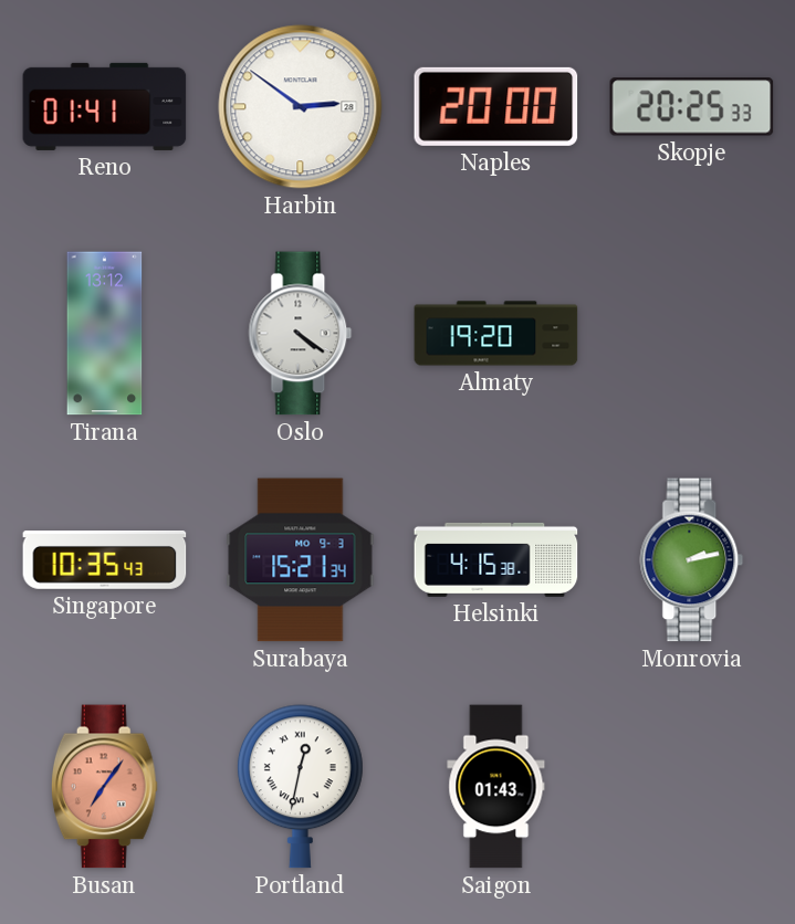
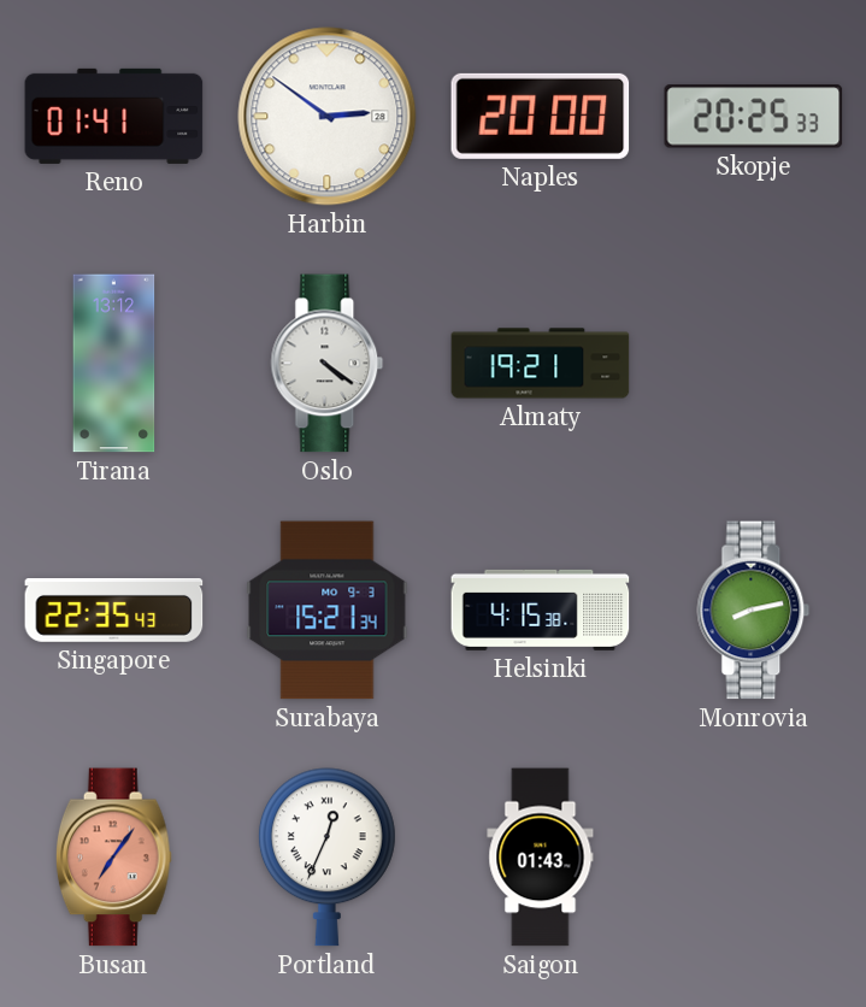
Almaty: 19:20 -> 19:21
Singapore: 10:35 -> 22:35
Monrovia: 2:13 -> 8:13
Portland: 12:32 -> 12:34
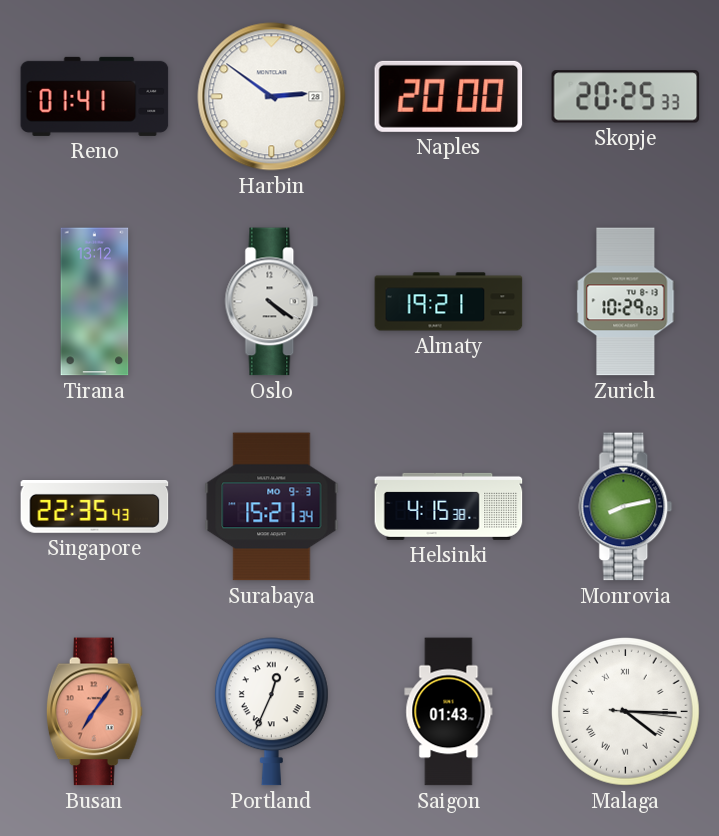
Zurich: none -> 10:29
Malaga: none -> 4:15
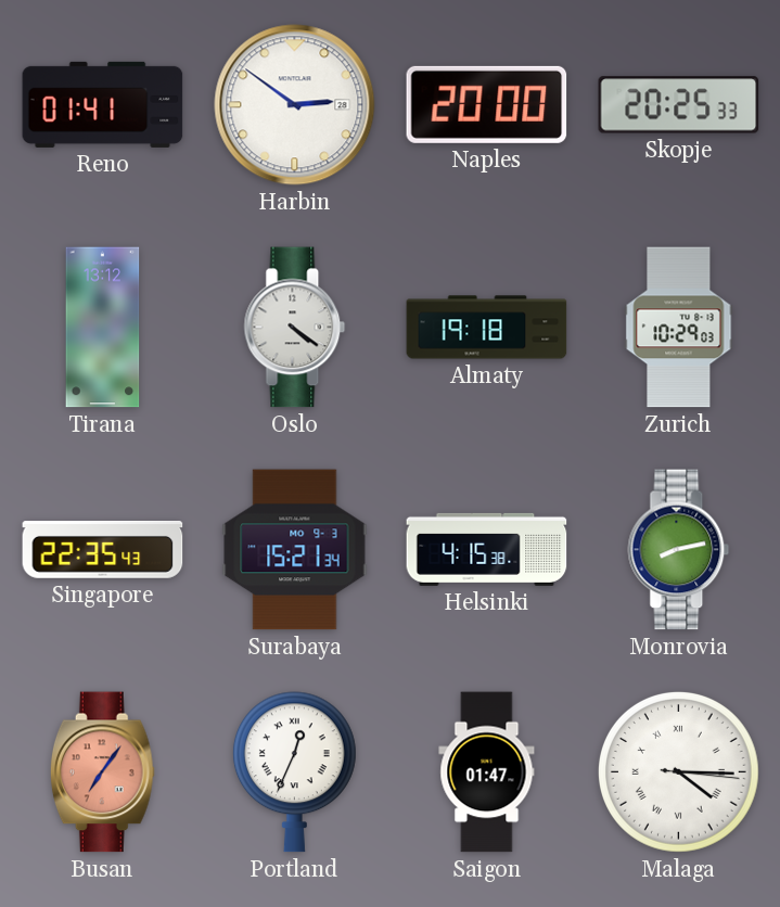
Almaty: 19:21 -> 19:18
Saigon: 01:43 -> 01:47
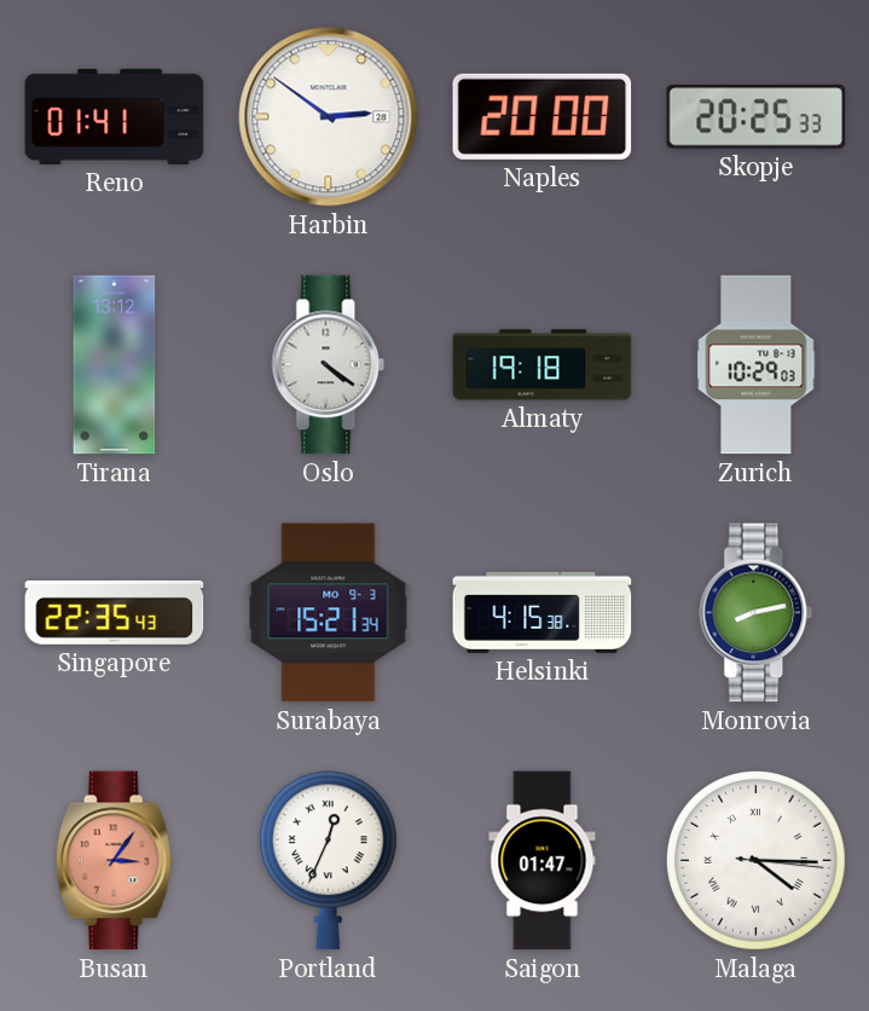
Busan: 7:06 -> 3:06
